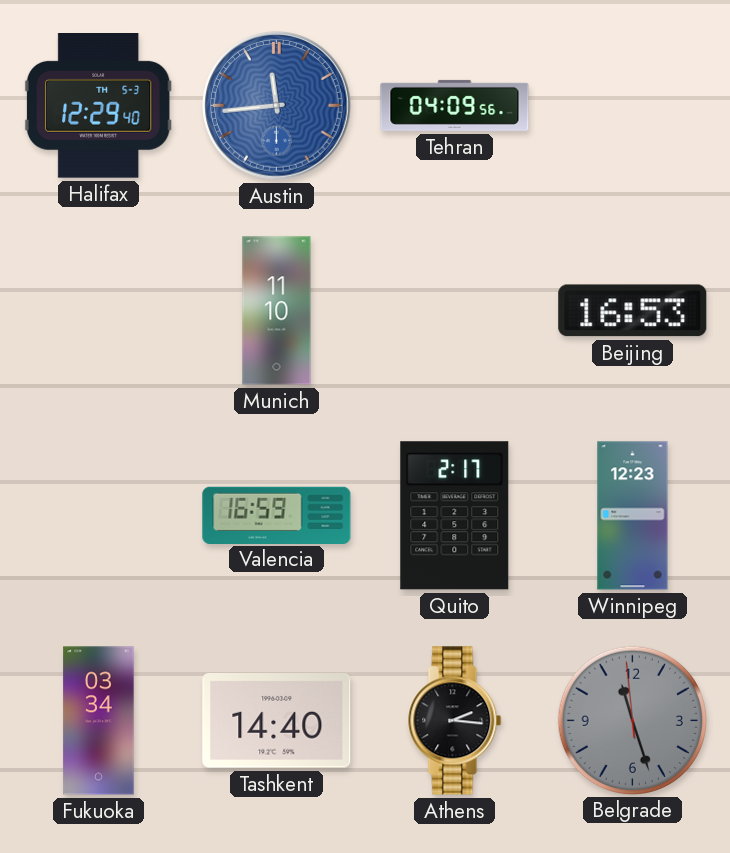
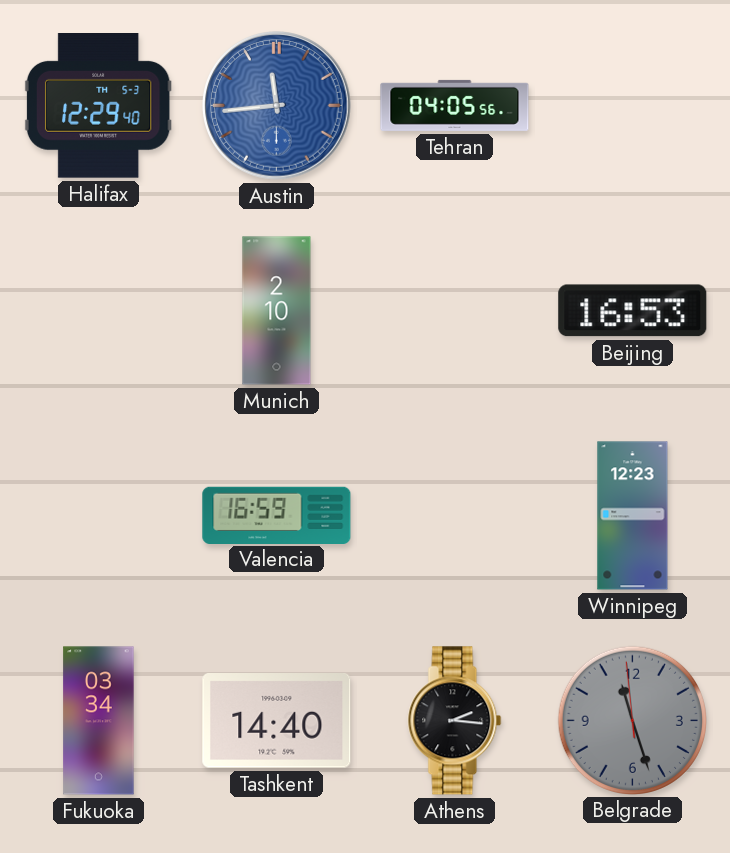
Tehran: 04:09 -> 04:05
Munich: 11:10 -> 2:10
Quito: 2:17 -> none
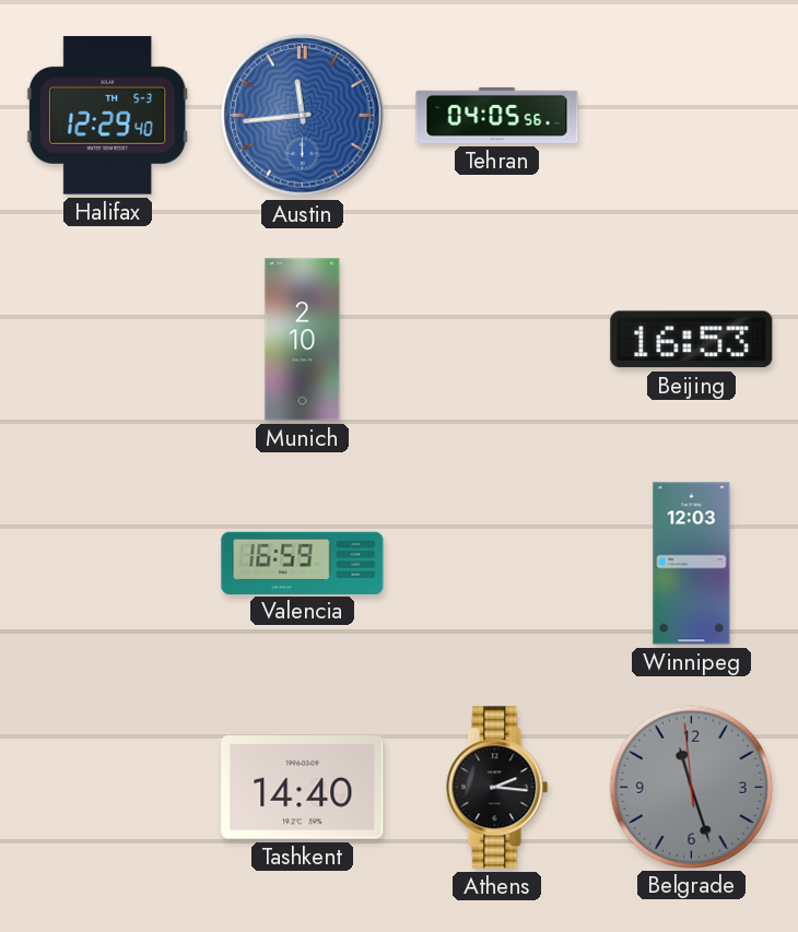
Winnipeg: 12:23 -> 12:03
Fukuoka: 03:34 -> none
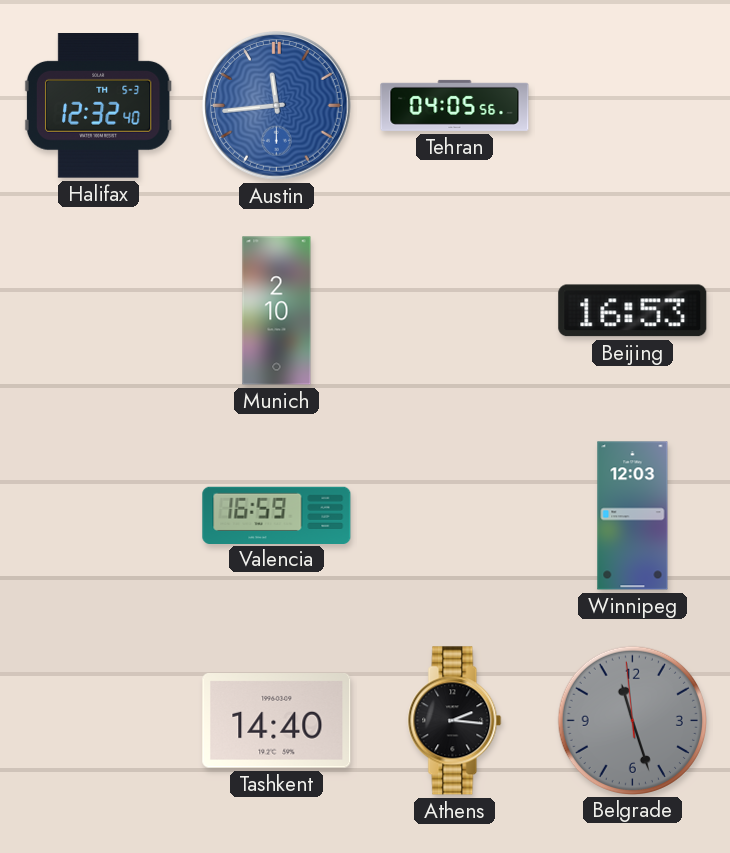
Halifax: 12:29 -> 12:32
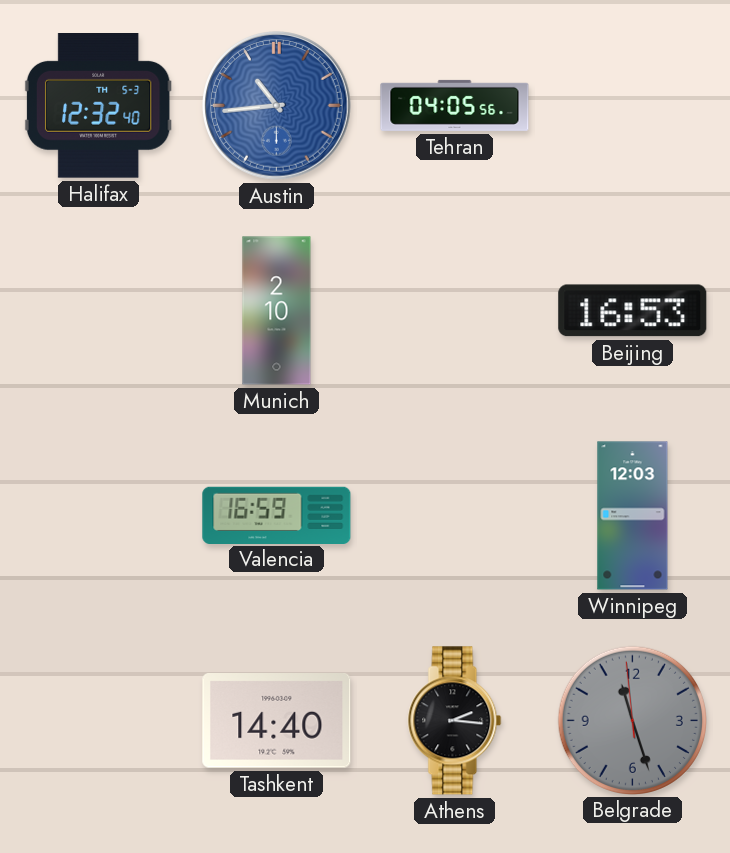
Austin: 11:44 -> 10:44
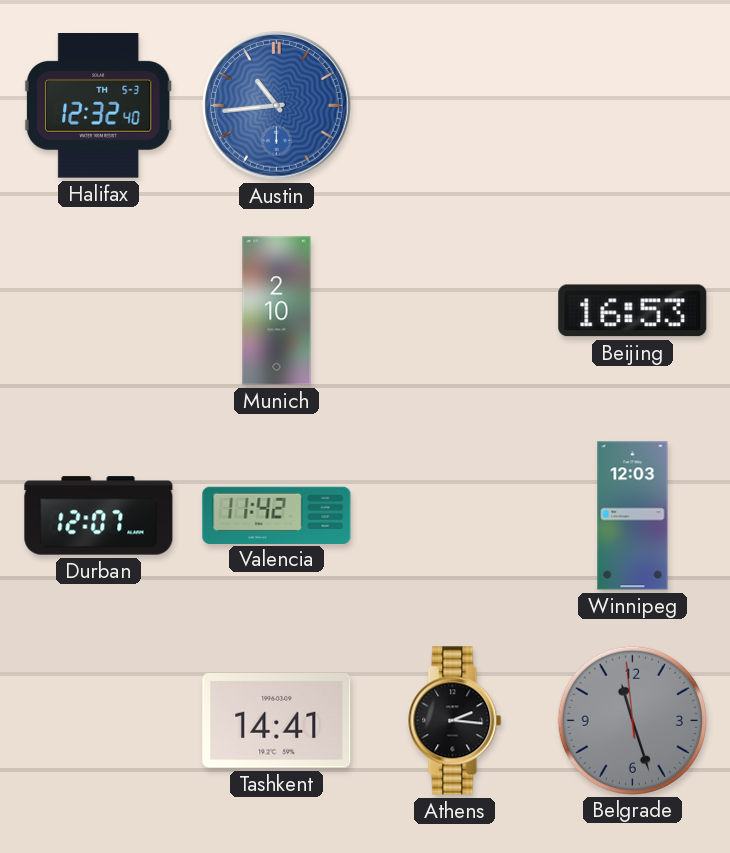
Tehran: 04:05 -> none
Durban: none -> 12:07
Valencia: 16:59 -> 11:42
Tashkent: 14:40 -> 14:41
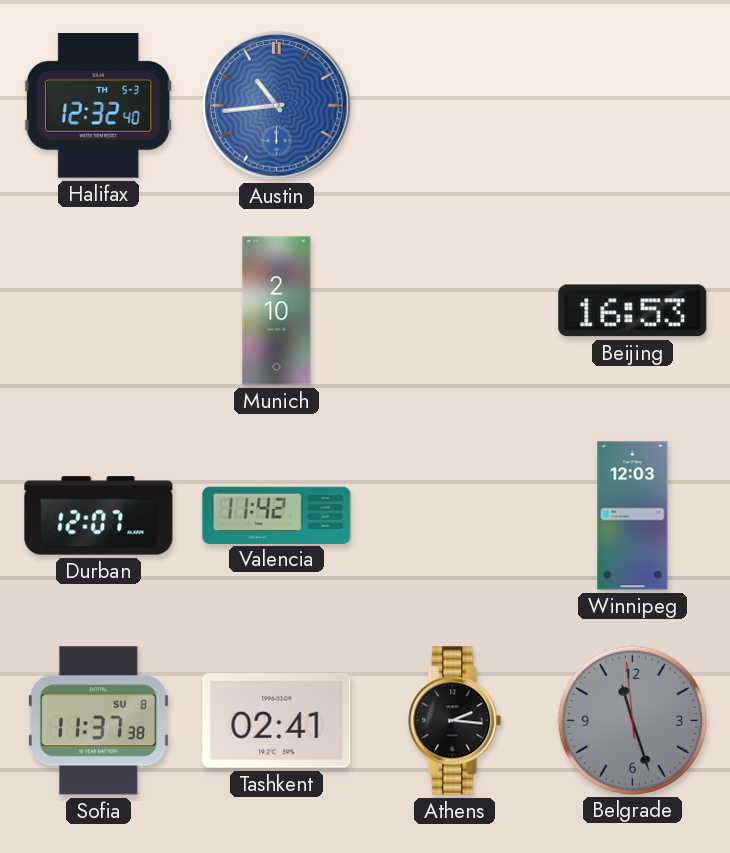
Sofia: none -> 11:37
Tashkent: 14:41 -> 02:41
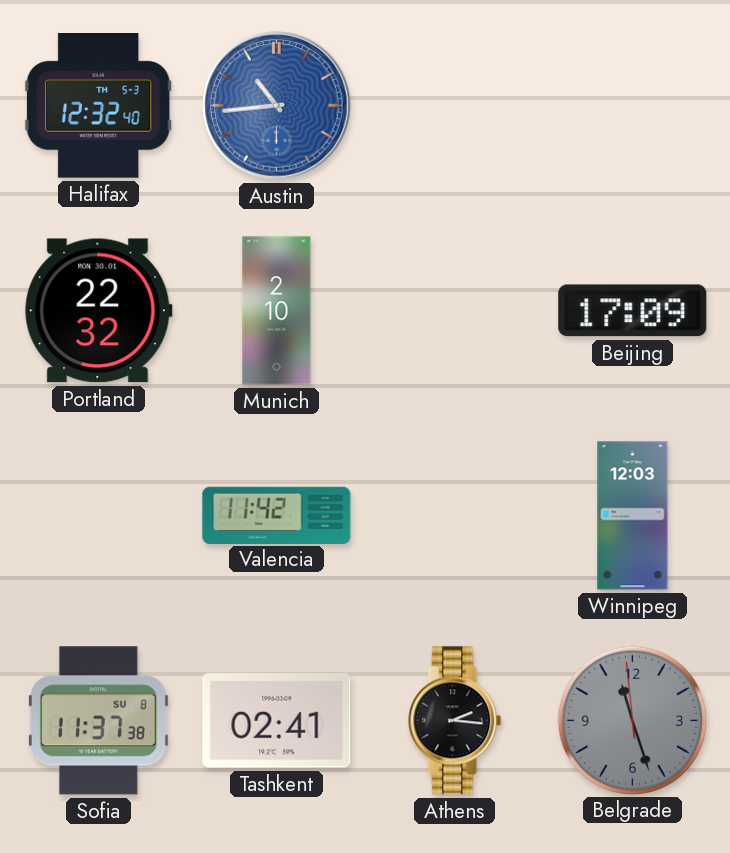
Portland: none -> 22:32
Beijing: 16:53 -> 17:09
Durban: 12:07 -> none
